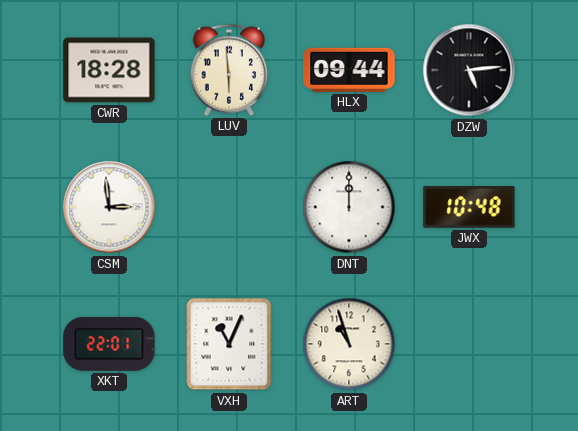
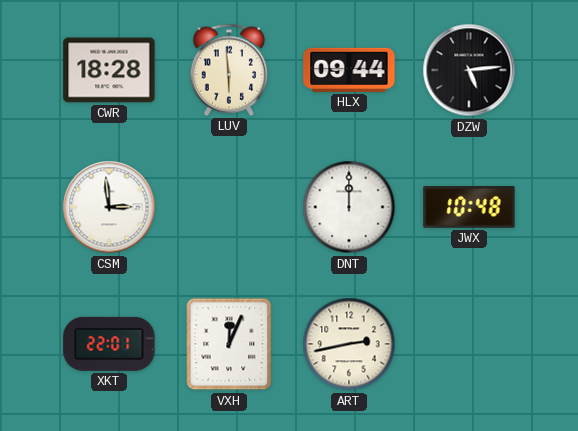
VXH: 11:04 -> 12:04
ART: 10:57 -> 2:43
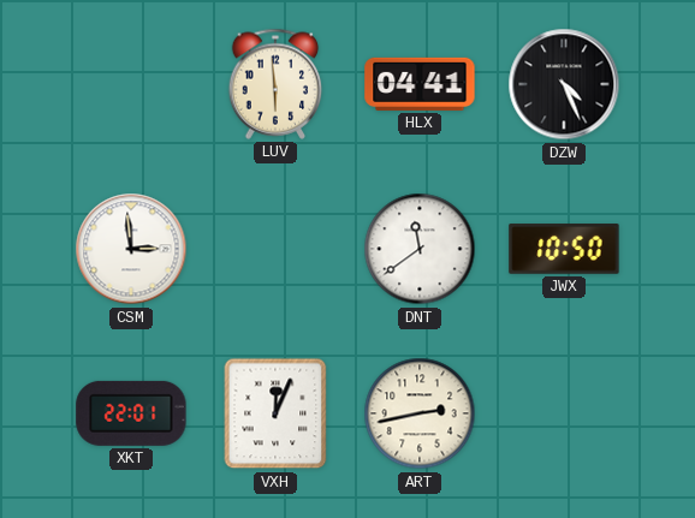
CWR: 18:28 -> none
HLX: 09:44 -> 04:41
DZW: 5:14 -> 4:26
DNT: 12:00 -> 11:39
JWX: 10:48 -> 10:50
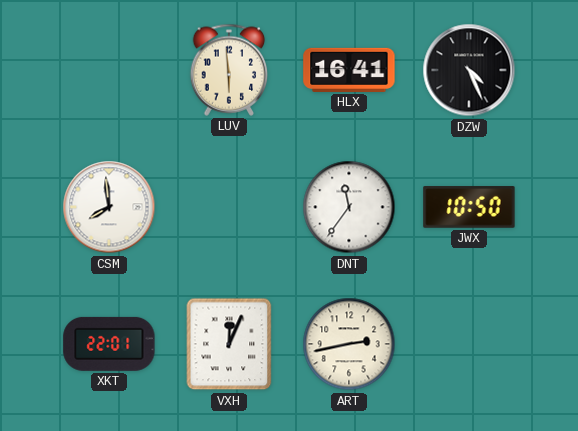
HLX: 04:41 -> 16:41
CSM: 2:59 -> 7:59
DNT: 11:39 -> 11:36
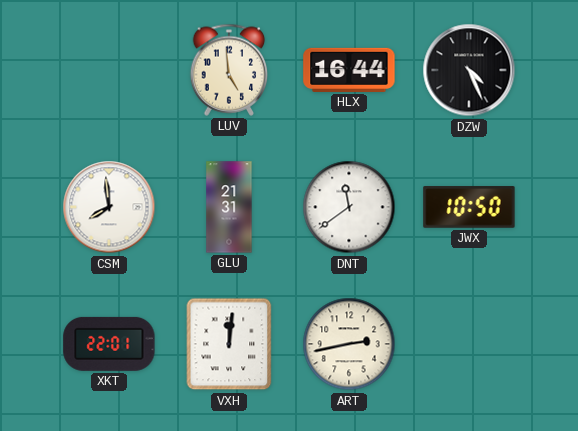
LUV: 5:59 -> 4:59
HLX: 16:41 -> 16:44
GLU: none -> 21:31
DNT: 11:36 -> 11:39
VXH: 12:04 -> 12:01
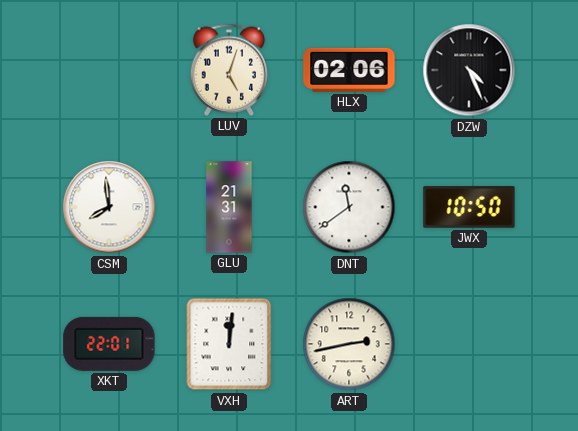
LUV: 4:59 -> 5:03
HLX: 16:44 -> 02:06
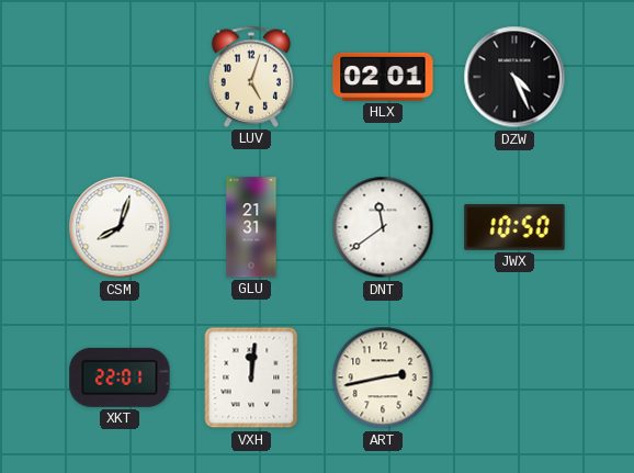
HLX: 02:06 -> 02:01
CSM: 7:59 -> 8:03
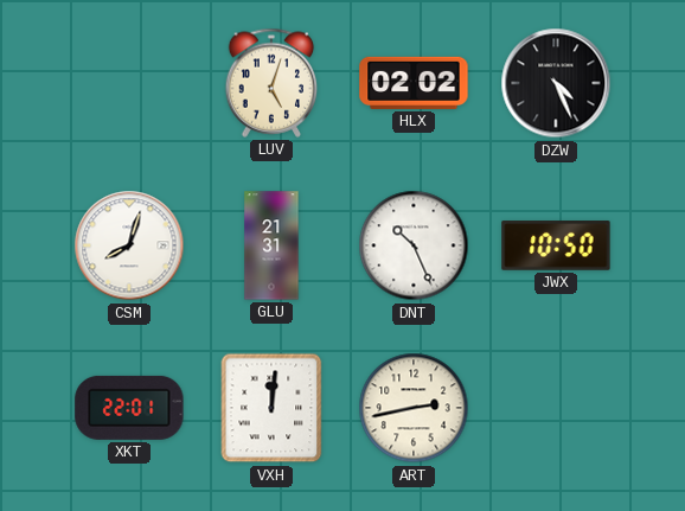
HLX: 02:01 -> 02:02
DNT: 11:39 -> 10:26
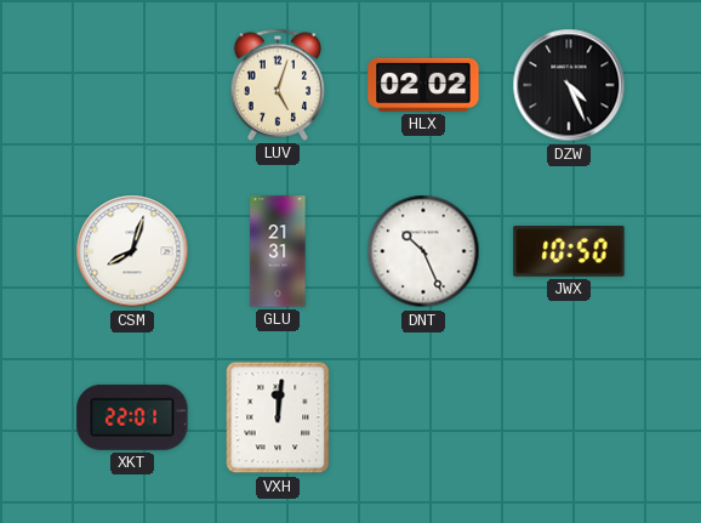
ART: 2:43 -> none
